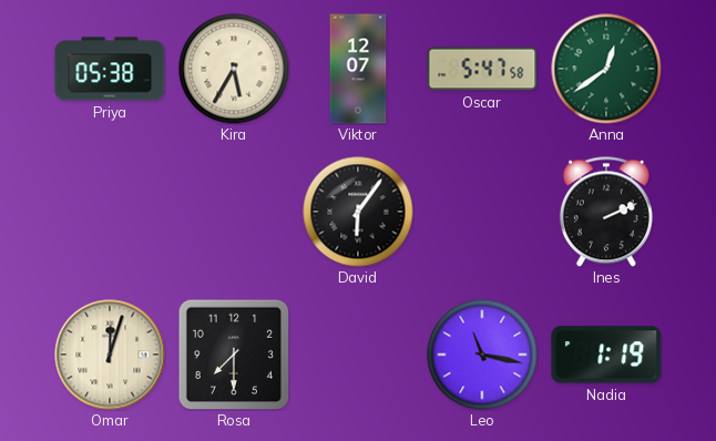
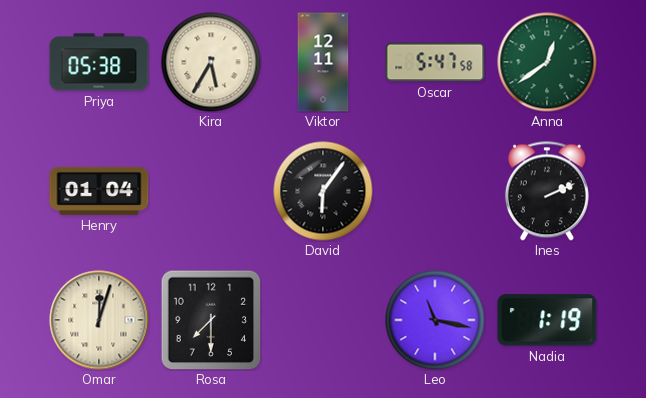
Viktor: 12:07 -> 12:11
Henry: none -> 01:04
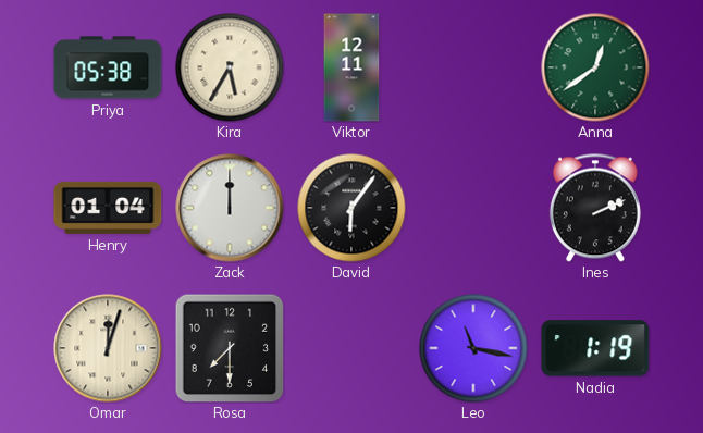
Oscar: 5:47 -> none
Zack: none -> 12:00
